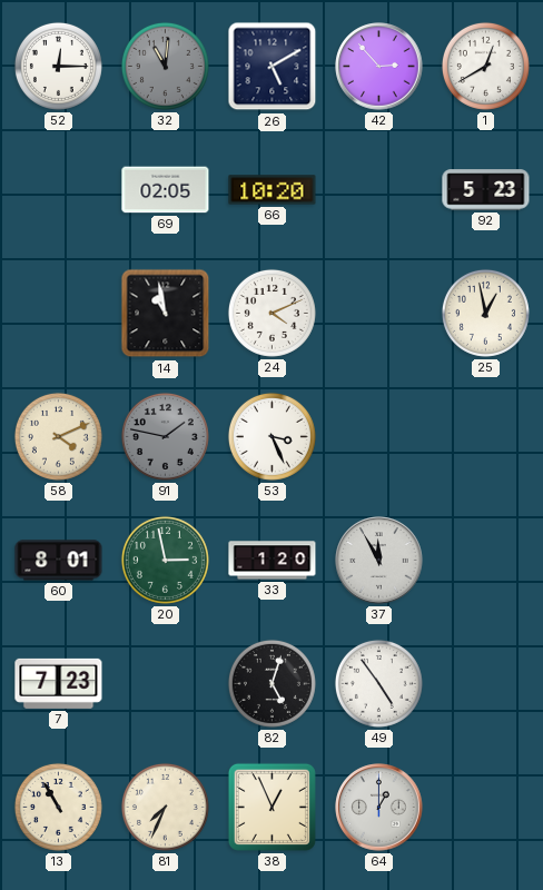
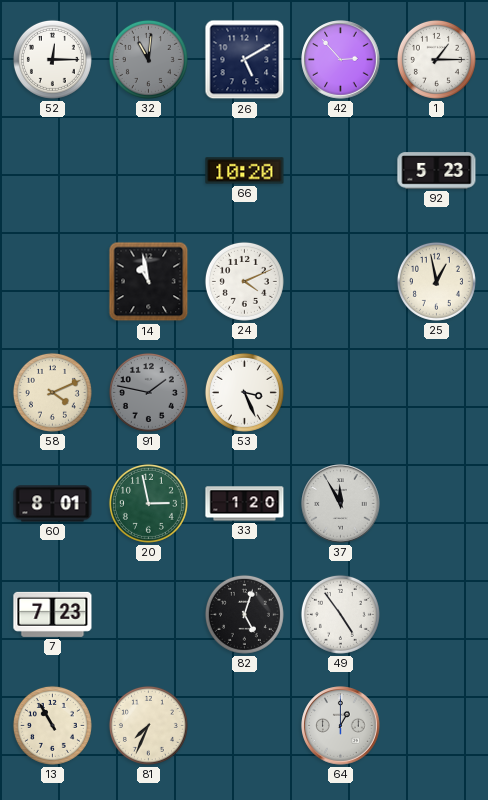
1: 12:40 -> 1:15
69: 02:05 -> none
38: 12:56 -> none
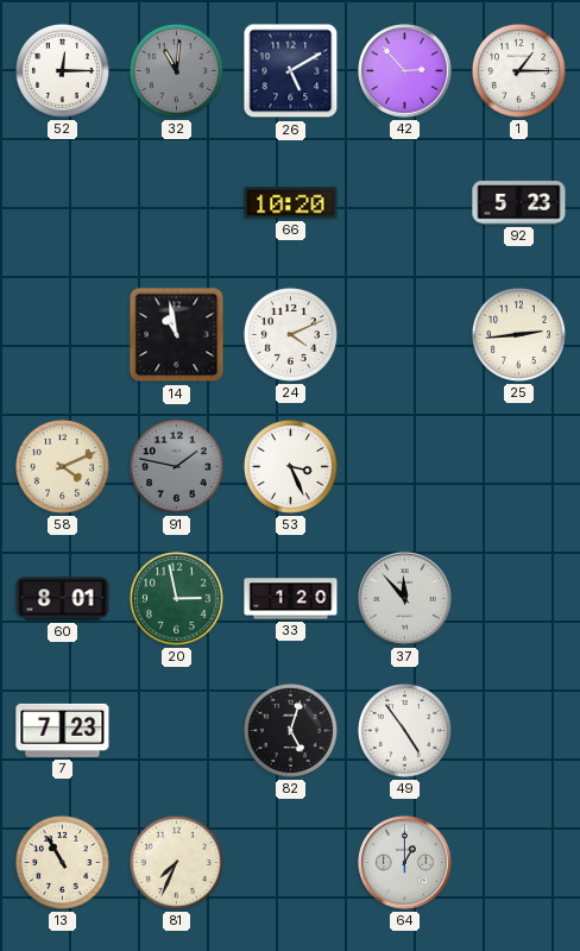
25: 12:58 -> 2:44
37: 11:55 -> 11:53
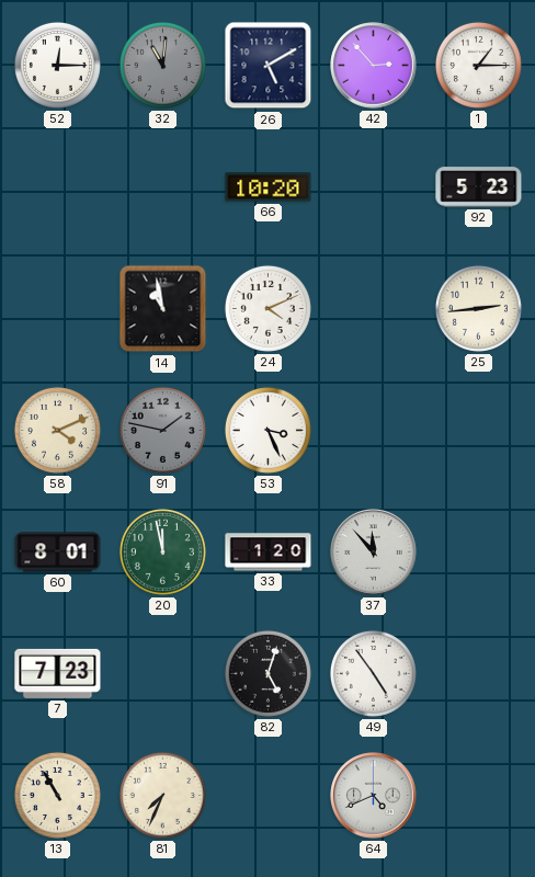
20: 2:58 -> 11:58
64: 1:00 -> 4:41
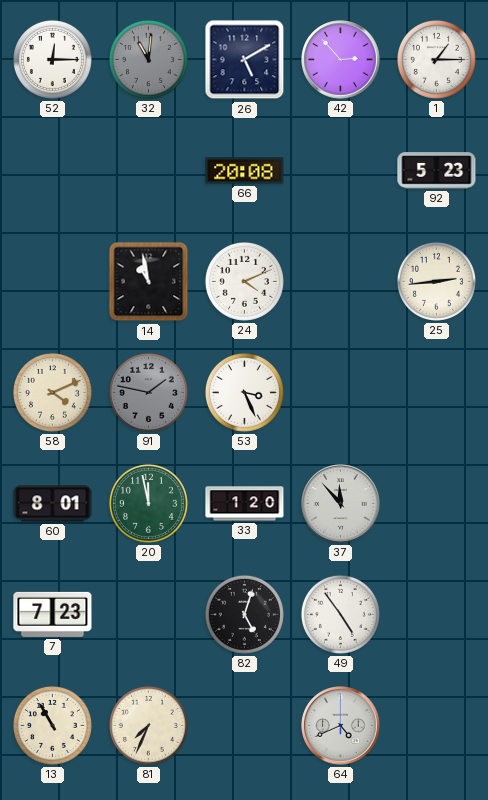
66: 10:20 -> 20:08
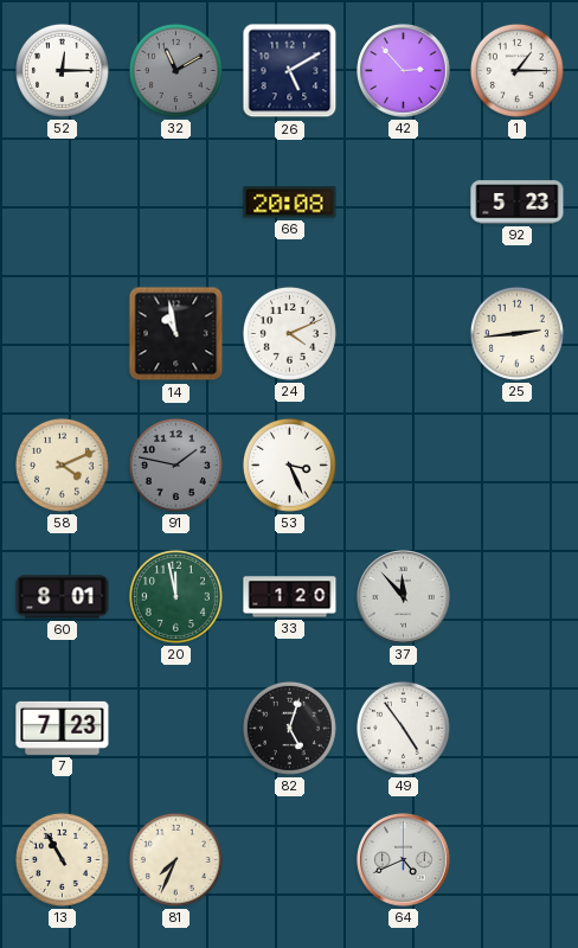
32: 11:01 -> 11:10
